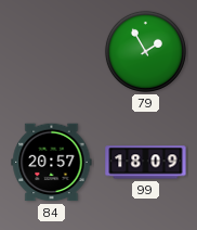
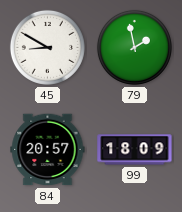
45: none -> 8:50
79: 1:55 -> 1:58
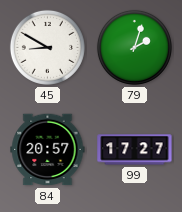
79: 1:58 -> 2:03
99: 18:09 -> 17:27
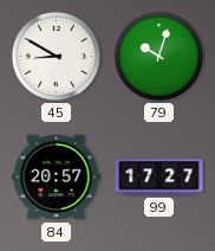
79: 2:03 -> 10:03
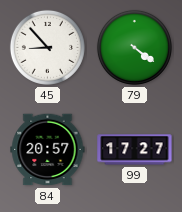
45: 8:50 -> 8:53
79: 10:03 -> 4:21
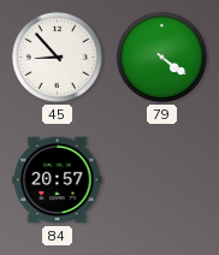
99: 17:27 -> none
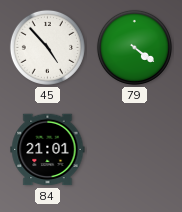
45: 8:53 -> 4:53
84: 20:57 -> 21:01
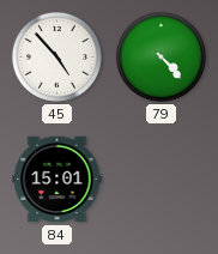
79: 4:21 -> 4:23
84: 21:01 -> 15:01
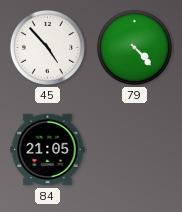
84: 15:01 -> 21:05
